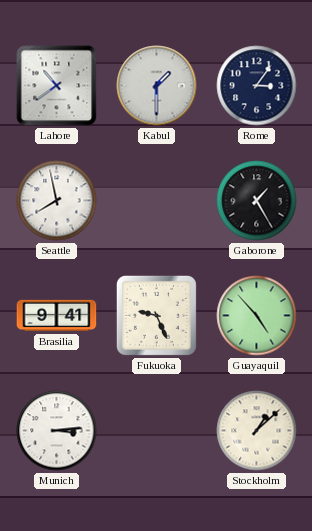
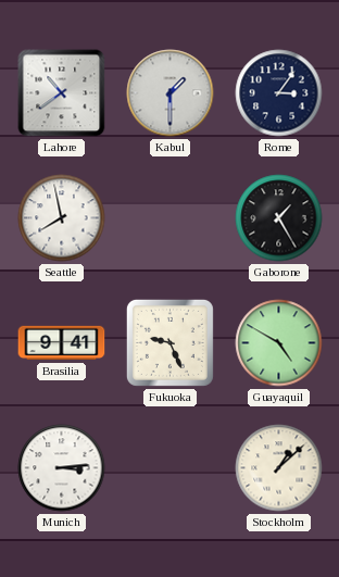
Guayaquil: 4:53 -> 4:50
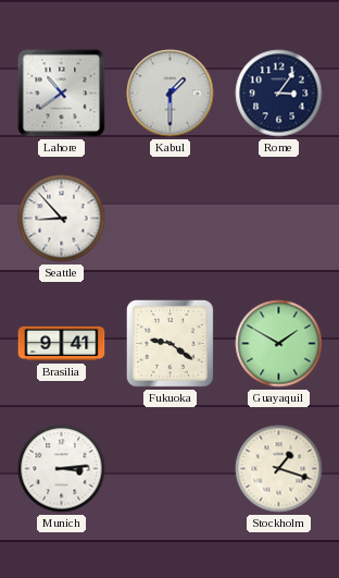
Seattle: 7:58 -> 8:53
Gaborone: 1:25 -> none
Fukuoka: 9:26 -> 9:21
Guayaquil: 4:50 -> 1:50
Stockholm: 1:08 -> 1:18
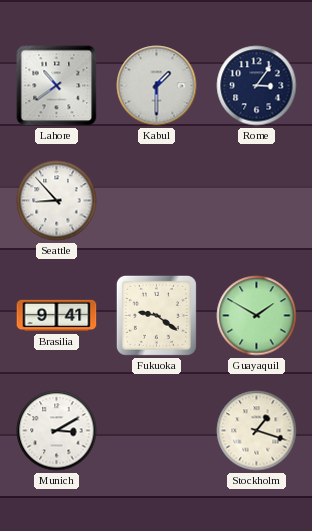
Munich: 3:14 -> 3:10
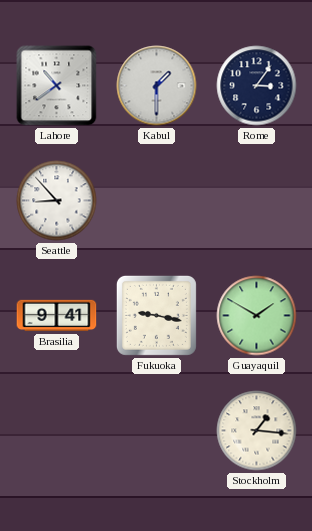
Fukuoka: 9:21 -> 9:17
Munich: 3:10 -> none
Stockholm: 1:18 -> 1:16
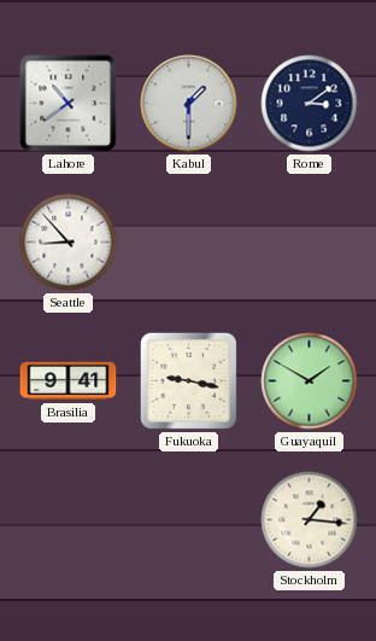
Rome: 3:06 -> 3:09
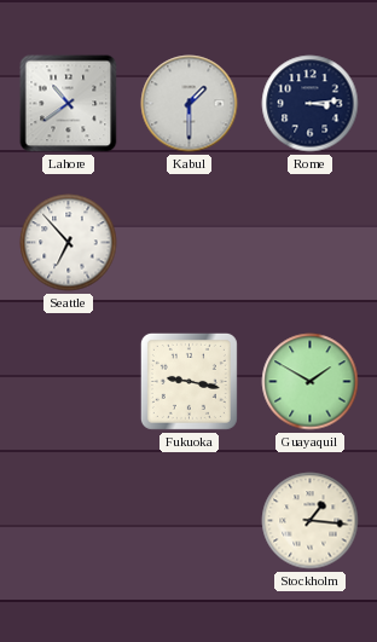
Rome: 3:09 -> 3:14
Seattle: 8:53 -> 6:53
Brasilia: 9:41 -> none
